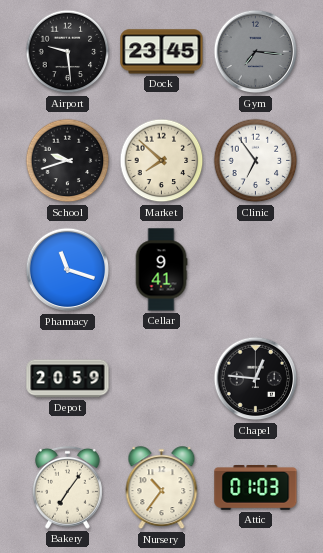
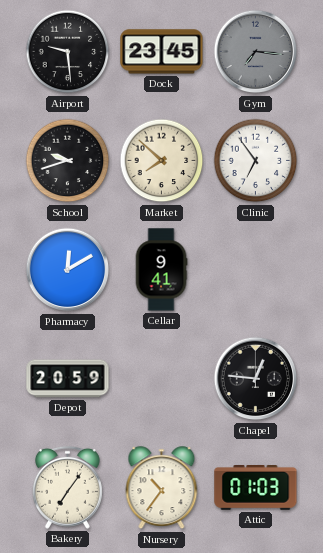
Pharmacy: 11:18 -> 12:10
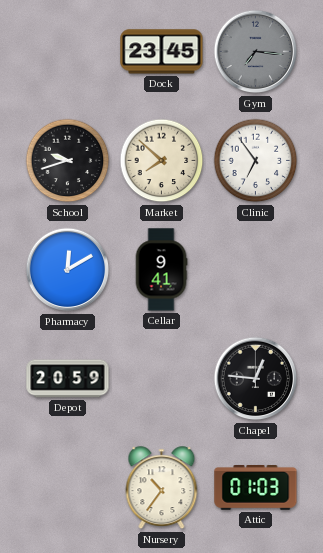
Airport: 9:29 -> none
Bakery: 7:06 -> none
